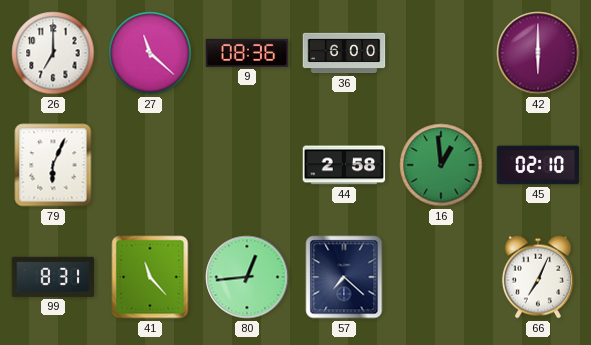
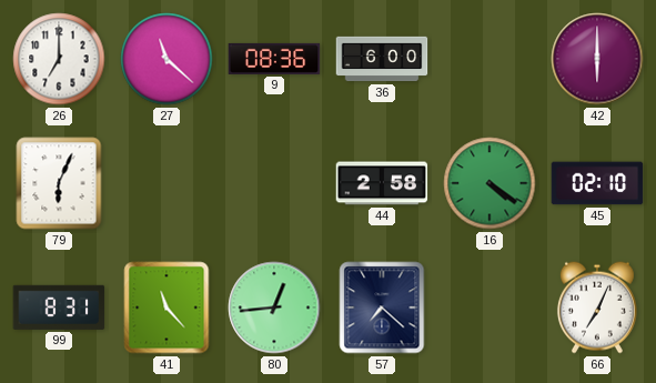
16: 12:59 -> 4:21
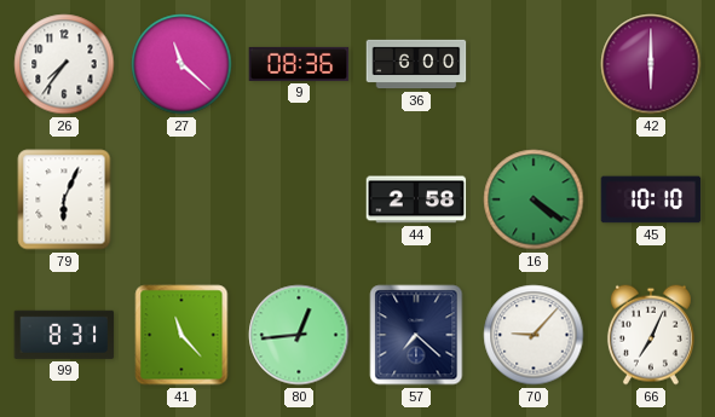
26: 7:00 -> 7:36
45: 02:10 -> 10:10
70: none -> 9:07
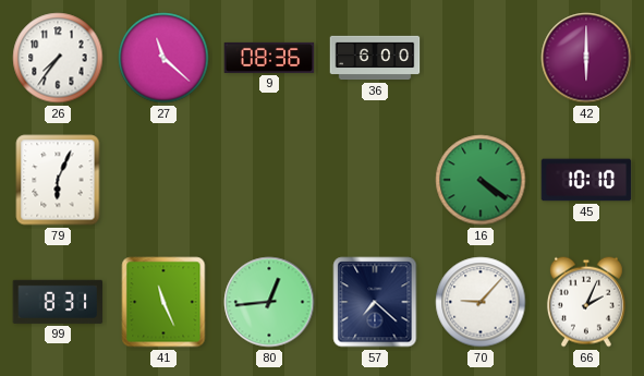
44: 2:58 -> none
41: 11:23 -> 11:26
66: 7:04 -> 2:04
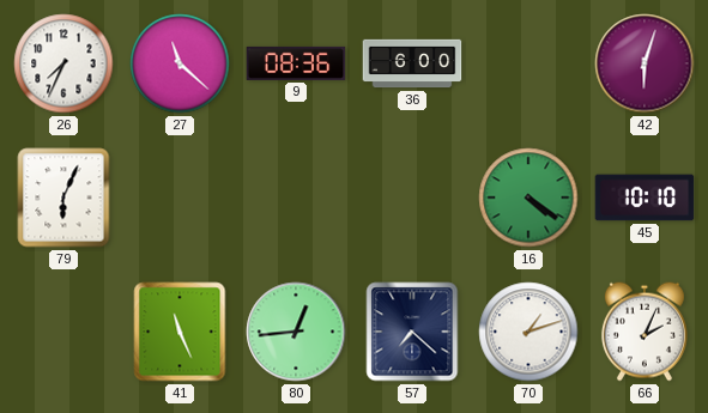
26: 7:36 -> 7:34
42: 6:00 -> 6:03
99: 8:31 -> none
70: 9:07 -> 1:12
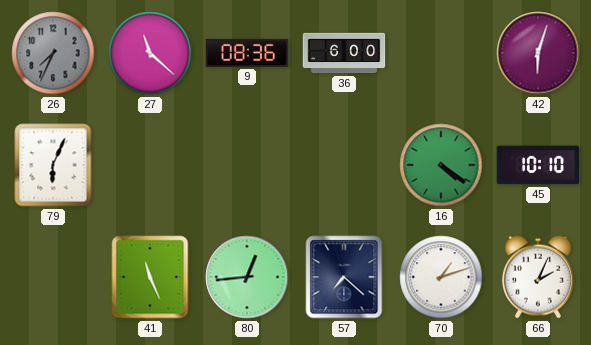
26 dial: white -> grey
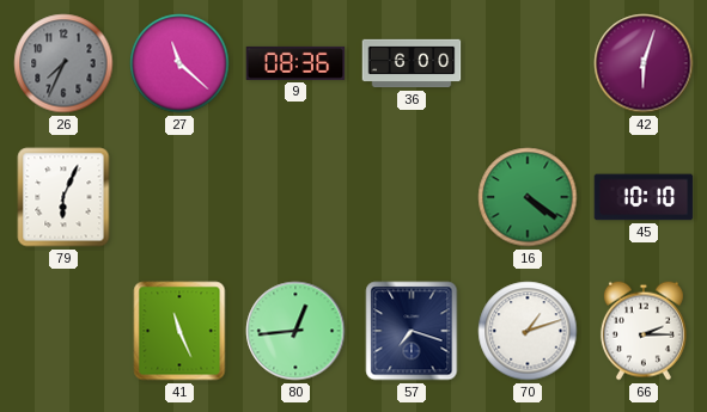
57: 7:22 -> 7:18
66: 2:04 -> 2:15
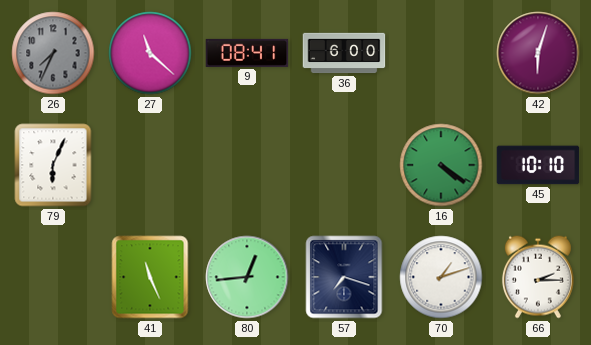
9: 08:36 -> 08:41
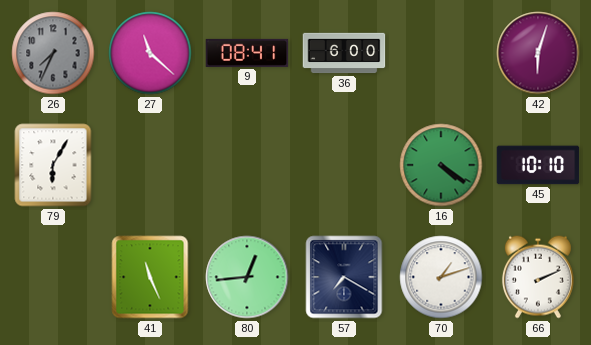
79: 6:04 -> 6:05
57: 7:18 -> 7:20
66: 2:15 -> 2:11
